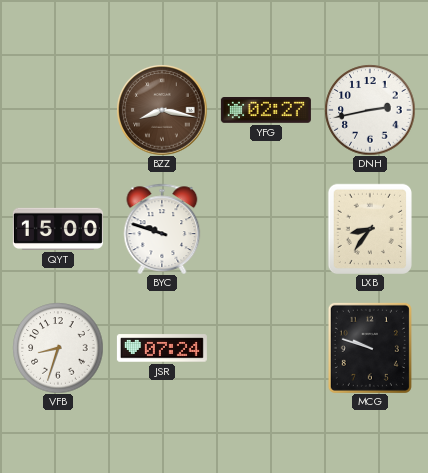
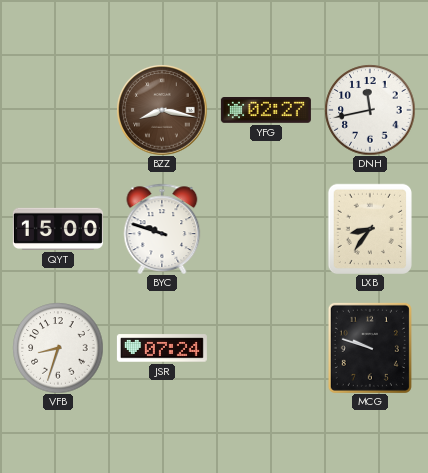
DNH: 2:43 -> 11:43
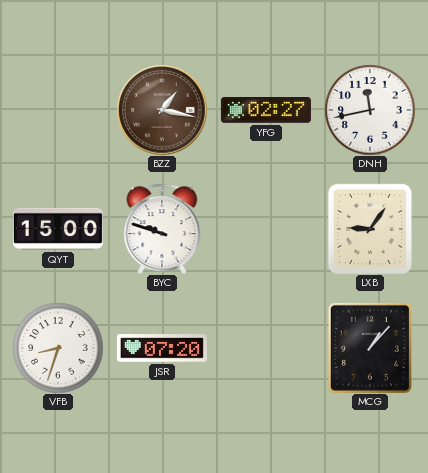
BZZ: 8:17 -> 1:17
LXB: 8:36 -> 9:06
JSR: 07:24 -> 07:20
MCG: 9:48 -> 1:07
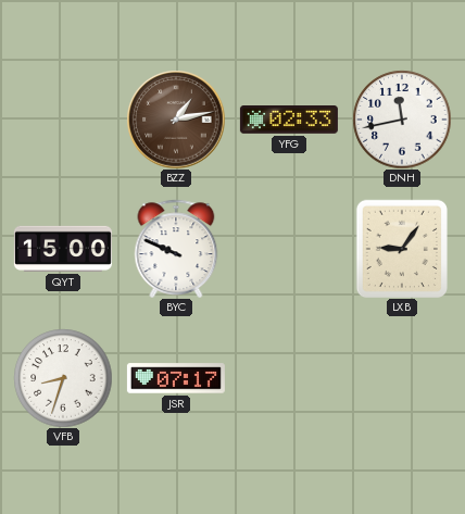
BZZ: 1:17 -> 1:13
YFG: 02:27 -> 02:33
BYC: 9:48 -> 9:49
JSR: 07:20 -> 07:17
MCG: 1:07 -> none
